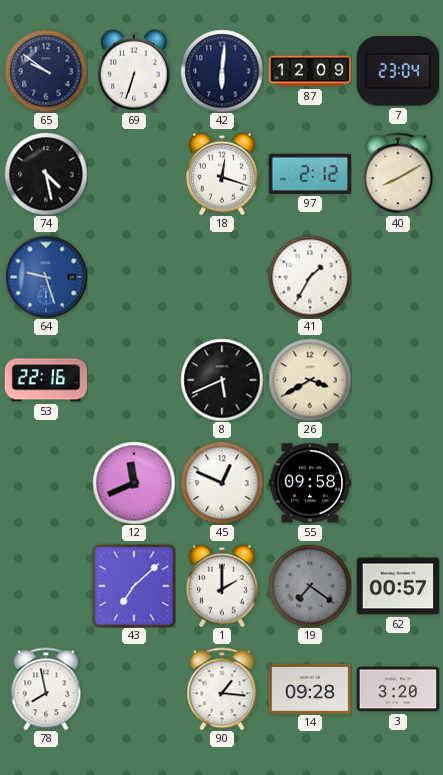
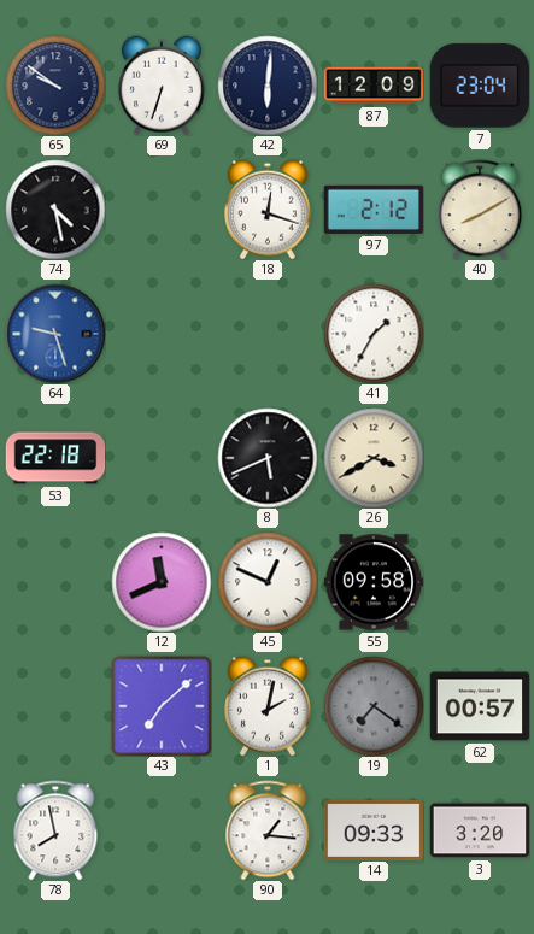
53: 22:16 -> 22:18
1: 2:00 -> 2:02
14: 09:28 -> 09:33
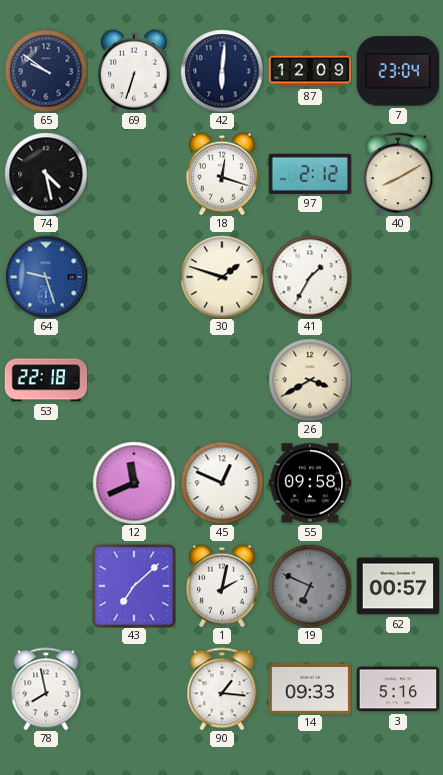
30: none -> 1:48
8: 5:41 -> none
19: 7:21 -> 6:49
3: 3:20 -> 5:16
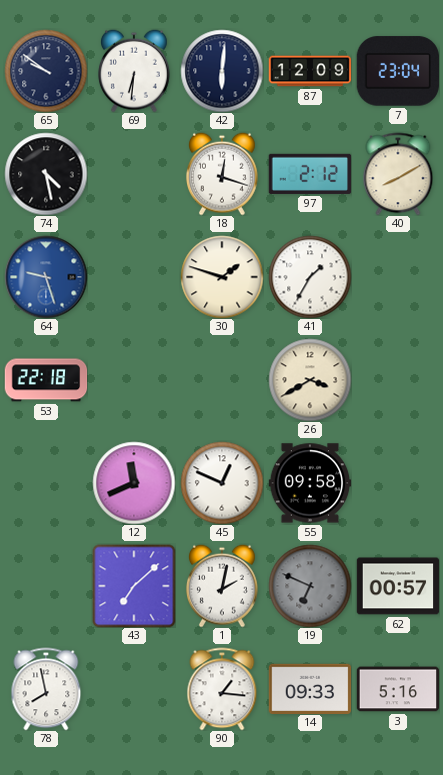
69: 6:33 -> 6:31
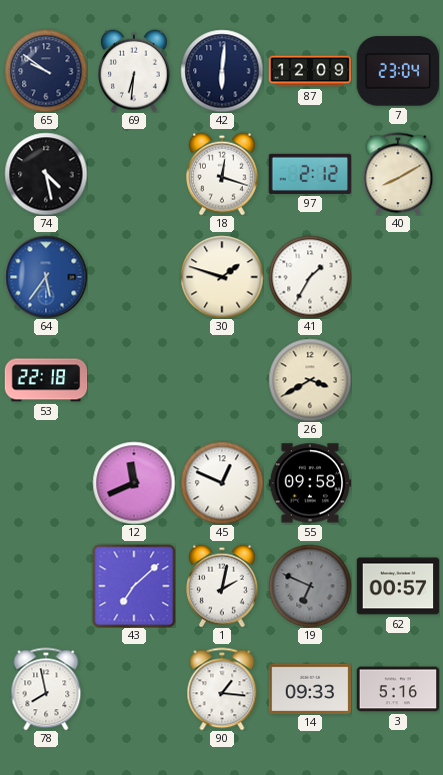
64: 9:27 -> 5:36
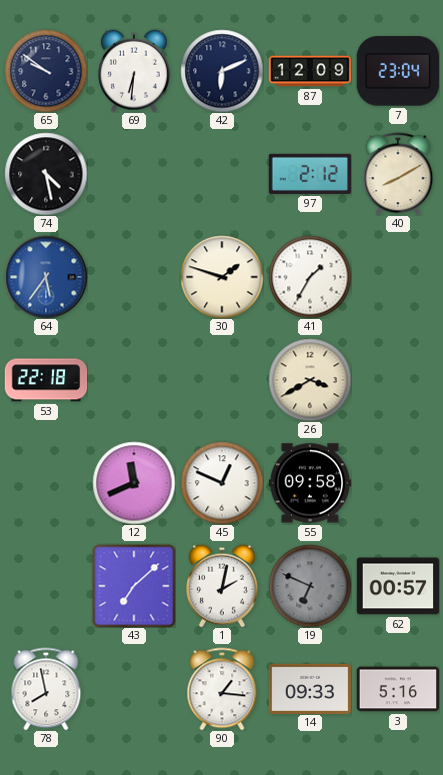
42: 6:01 -> 6:11
18: 12:18 -> none
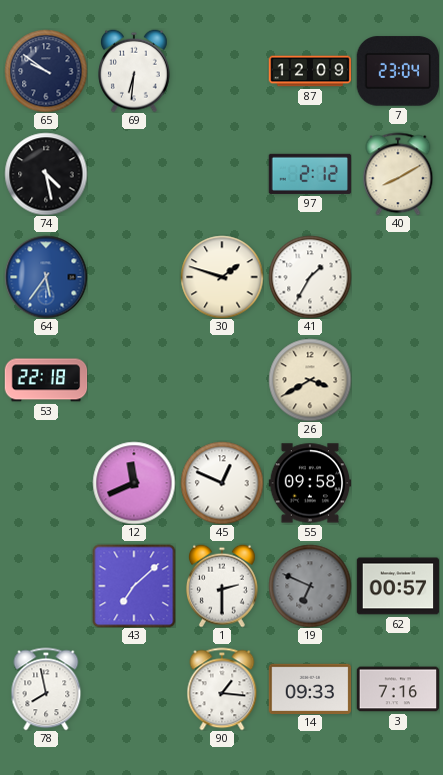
42: 6:11 -> none
1: 2:02 -> 2:30
3: 5:16 -> 7:16
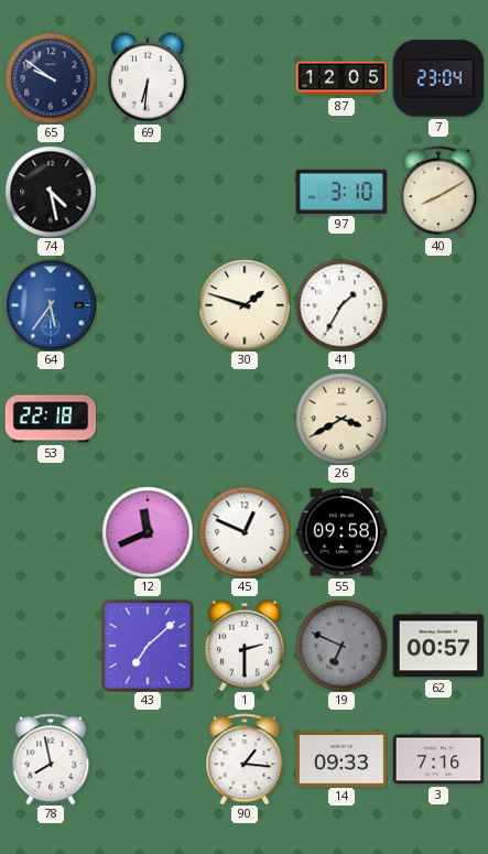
87: 12:09 -> 12:05
97: 2:12 -> 3:10
